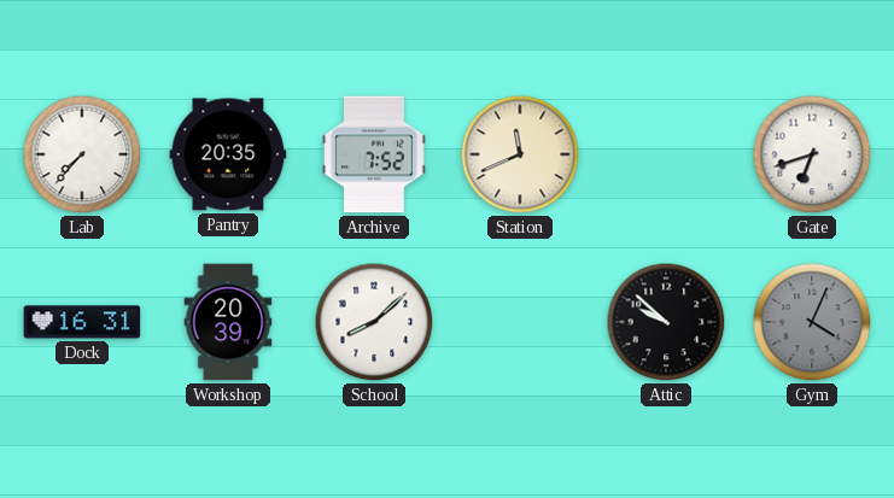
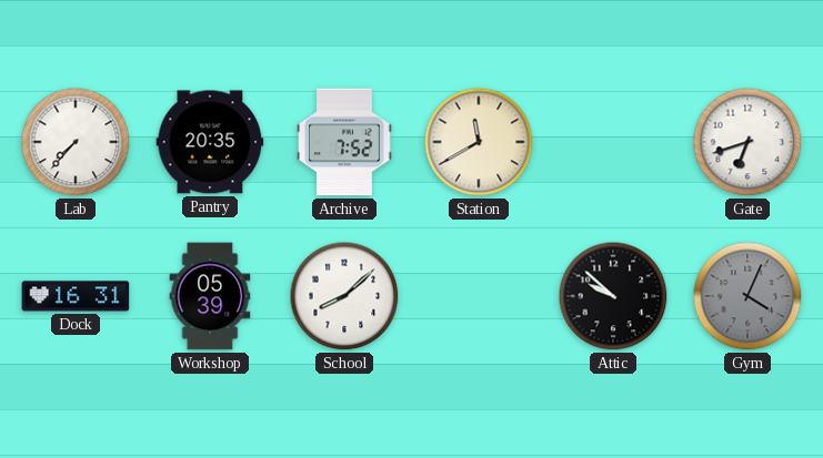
Station: 11:41 -> 11:40
Workshop: 20:39 -> 05:39
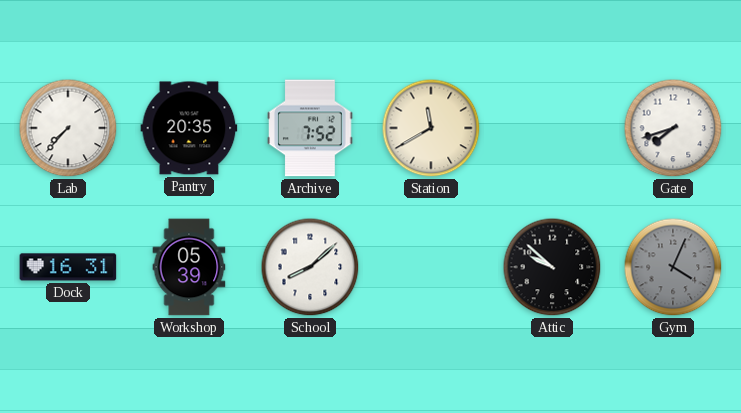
Gate: 6:42 -> 7:42
